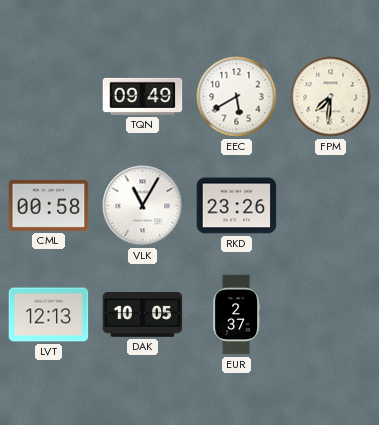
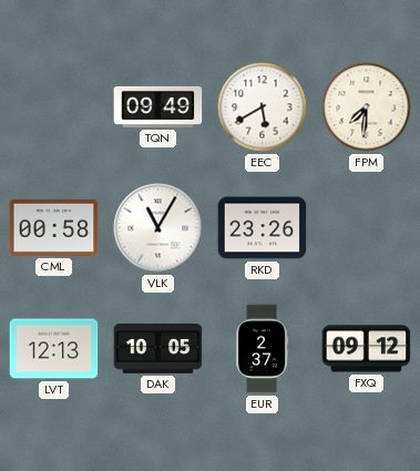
FXQ: none -> 09:12
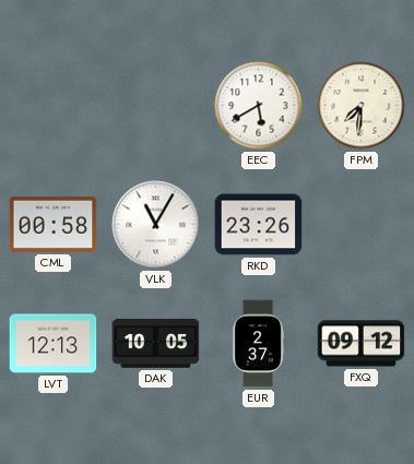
TQN: 09:49 -> none
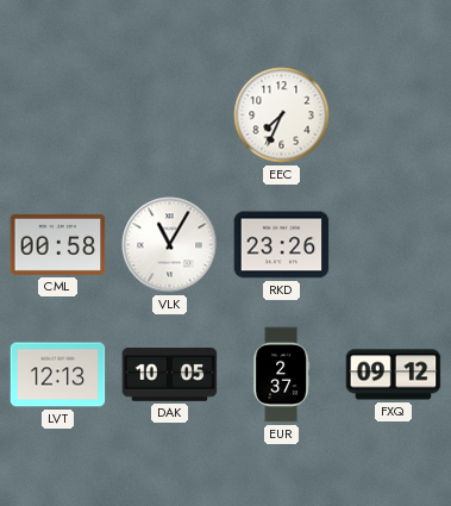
EEC: 5:40 -> 7:34
FPM: 7:31 -> none
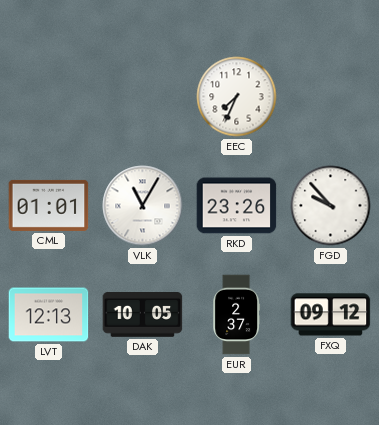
CML: 00:58 -> 01:01
FGD: none -> 9:53
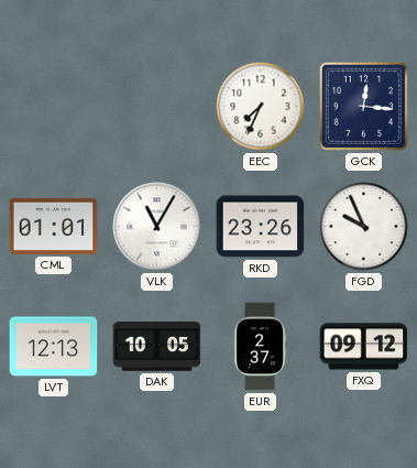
GCK: none -> 12:16
FGD: 9:53 -> 9:56
